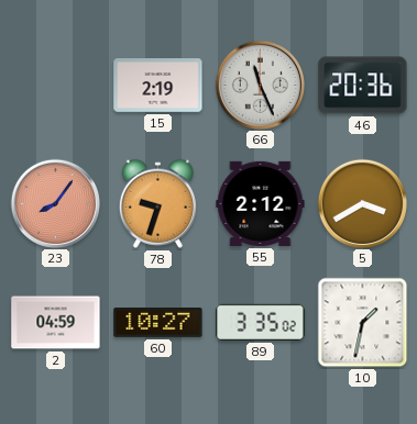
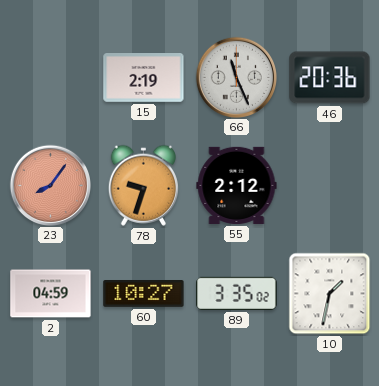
5: 3:40 -> none
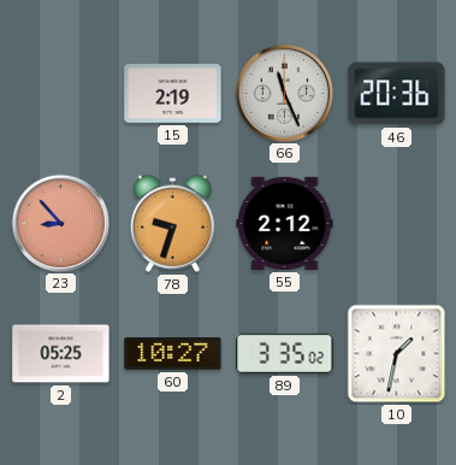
23: 8:06 -> 8:53
2: 04:59 -> 05:25
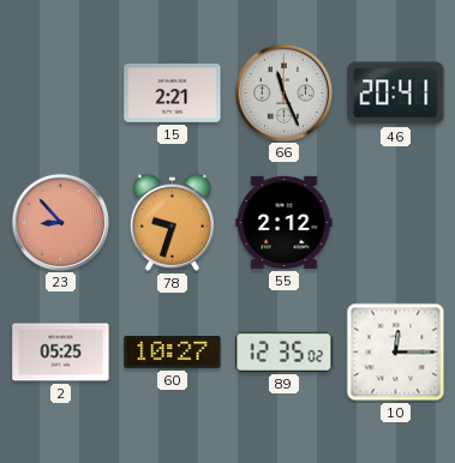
15: 2:19 -> 2:21
46: 20:36 -> 20:41
89: 3:35 -> 12:35
10: 1:32 -> 12:15
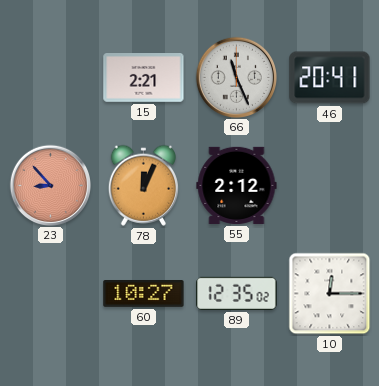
78: 9:33 -> 12:04
2: 05:25 -> none
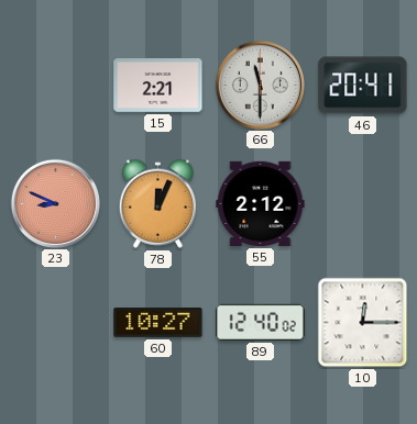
66: 11:26 -> 11:30
23: 8:53 -> 8:49
89: 12:35 -> 12:40
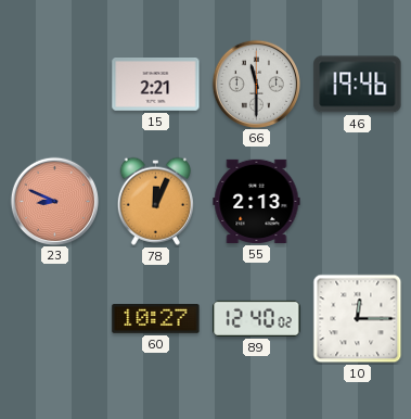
46: 20:41 -> 19:46
55: 2:12 -> 2:13
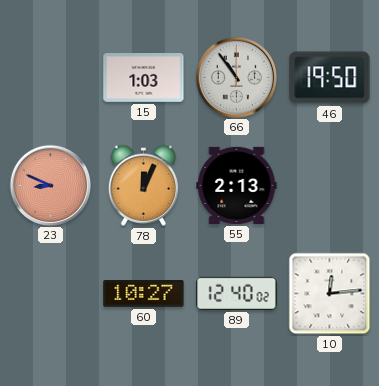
15: 2:21 -> 1:03
66: 11:30 -> 10:54
46: 19:46 -> 19:50
10: 12:15 -> 12:14
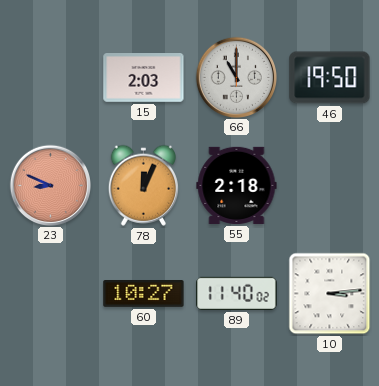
15: 1:03 -> 2:03
66: 10:54 -> 11:00
55: 2:13 -> 2:18
89: 12:40 -> 11:40
10: 12:14 -> 3:14
